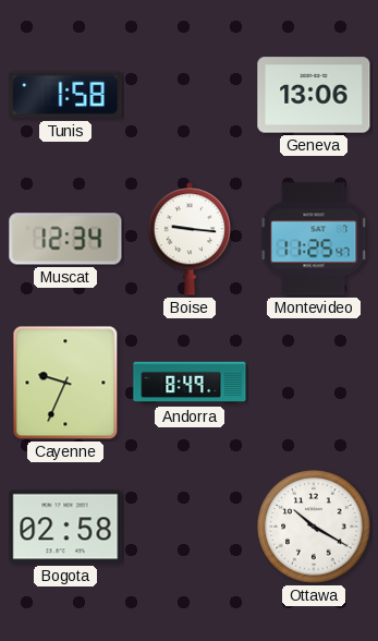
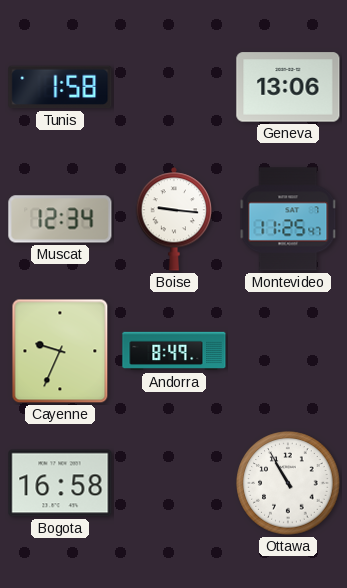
Bogota: 02:58 -> 16:58
Ottawa: 10:20 -> 10:55
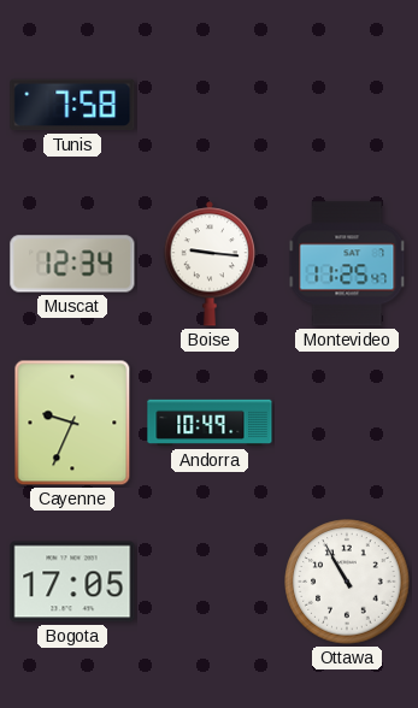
Tunis: 1:58 -> 7:58
Geneva: 13:06 -> none
Andorra: 8:49 -> 10:49
Bogota: 16:58 -> 17:05
